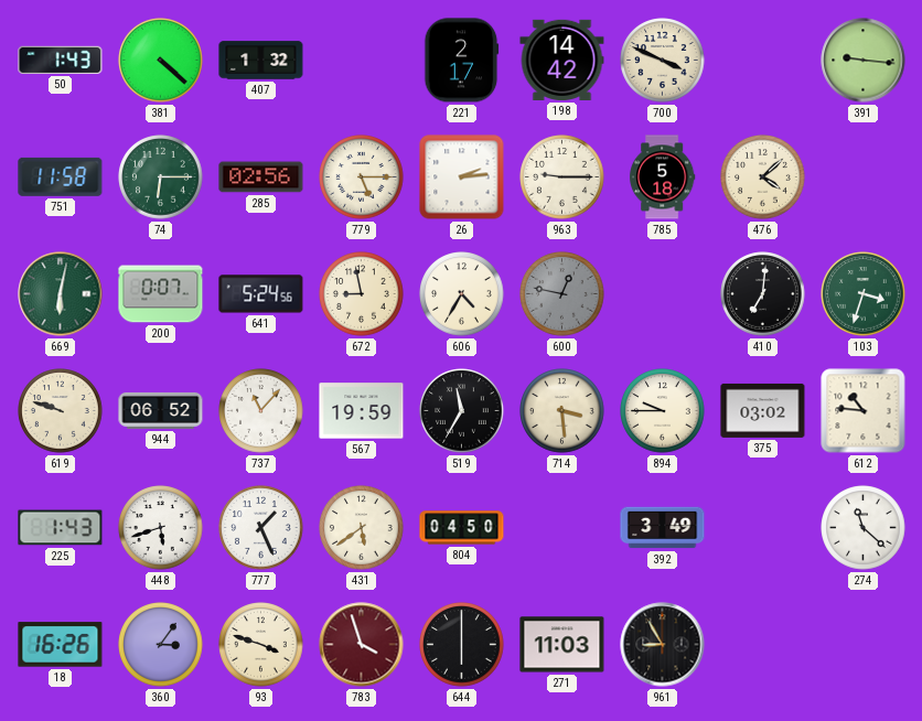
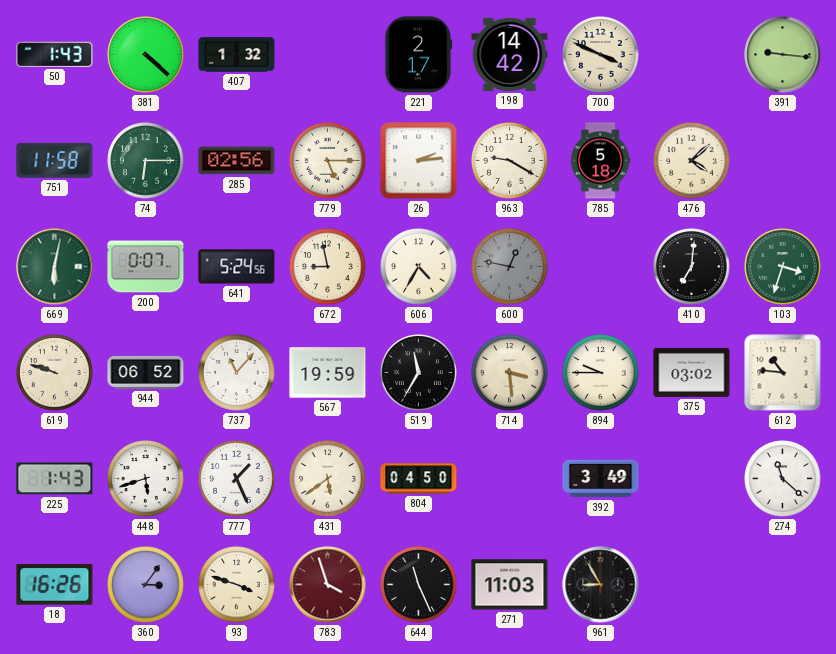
963: 9:15 -> 9:20
644: 6:00 -> 11:26
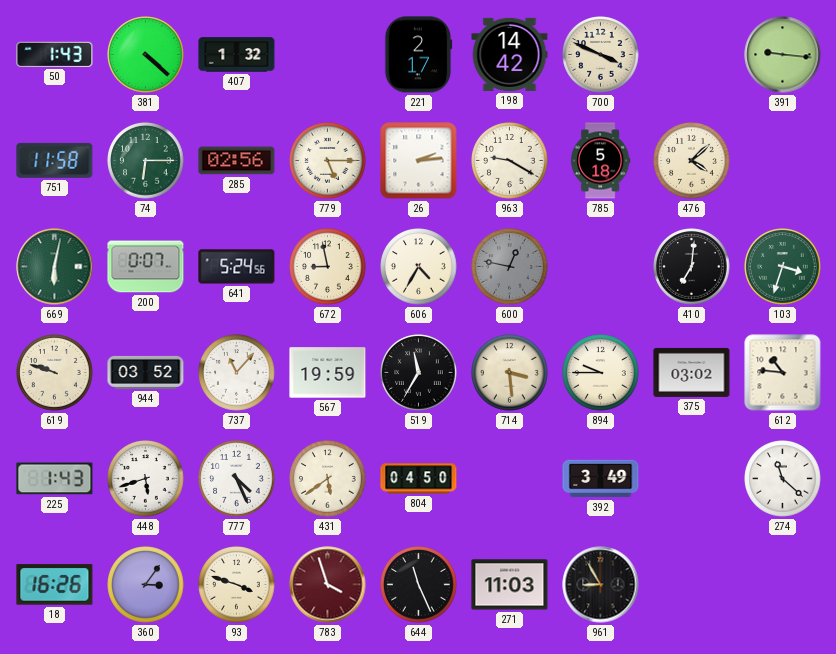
944: 06:52 -> 03:52
777: 1:26 -> 4:26
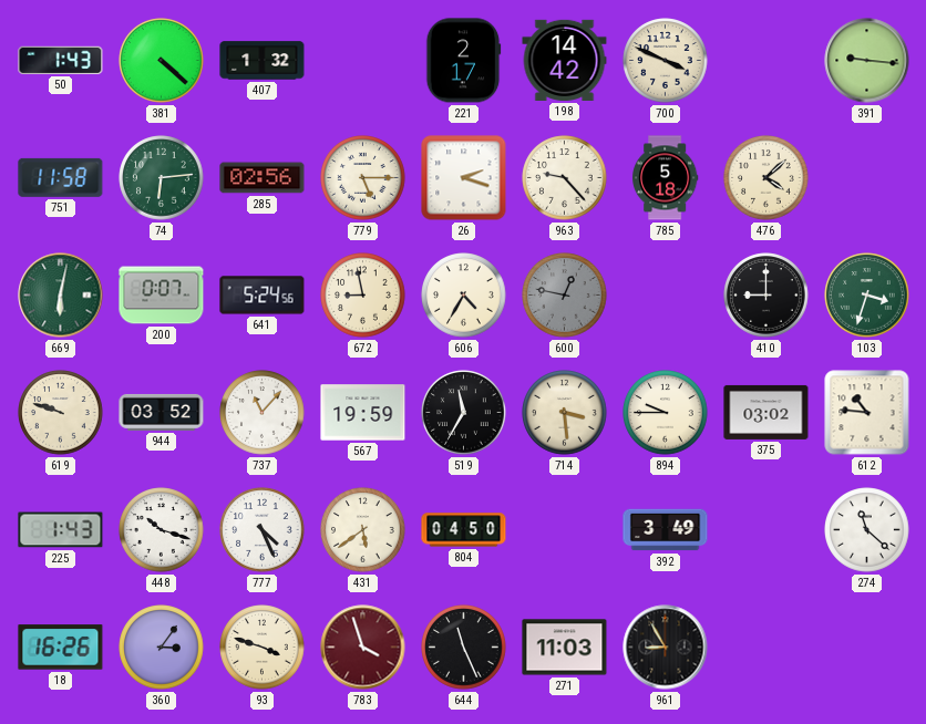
74: 6:15 -> 6:14
26: 2:14 -> 2:18
963: 9:20 -> 9:23
410: 7:01 -> 9:00
448: 5:42 -> 10:18
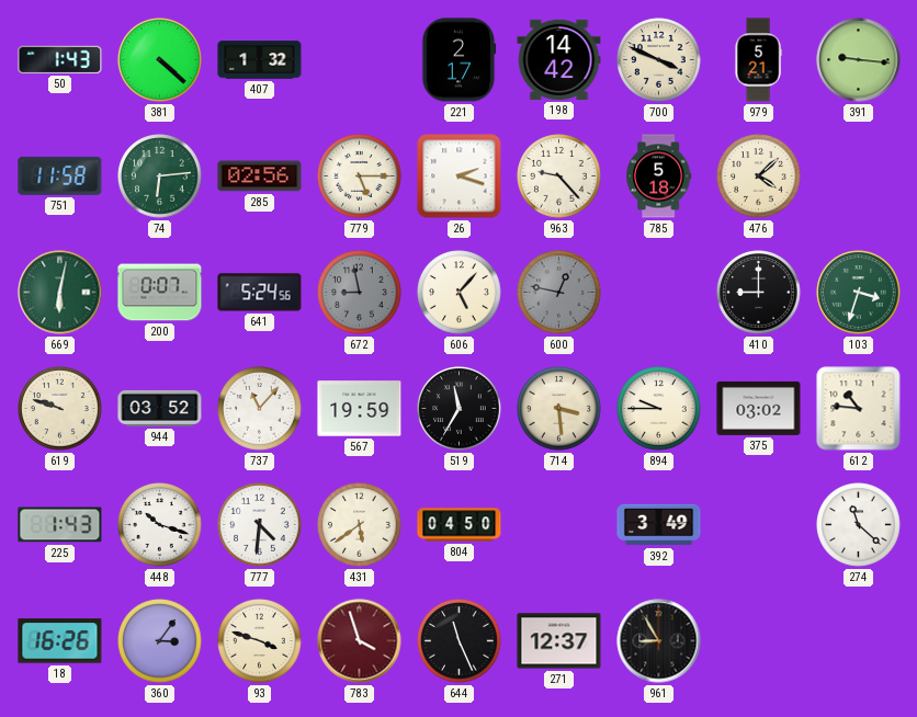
979: none -> 5:21
672 dial: cream -> grey
606: 4:35 -> 5:07
777: 4:26 -> 4:31
271: 11:03 -> 12:37
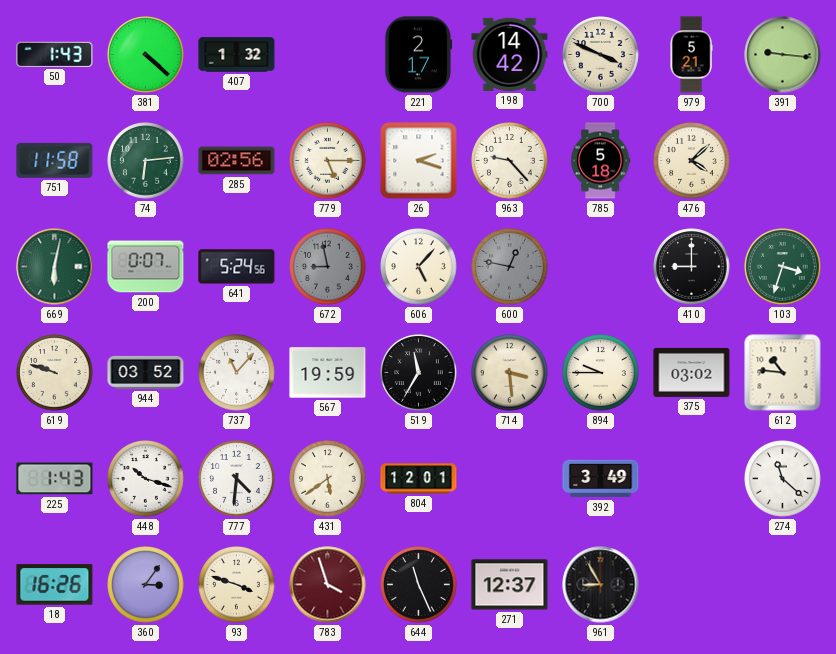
804: 04:50 -> 12:01
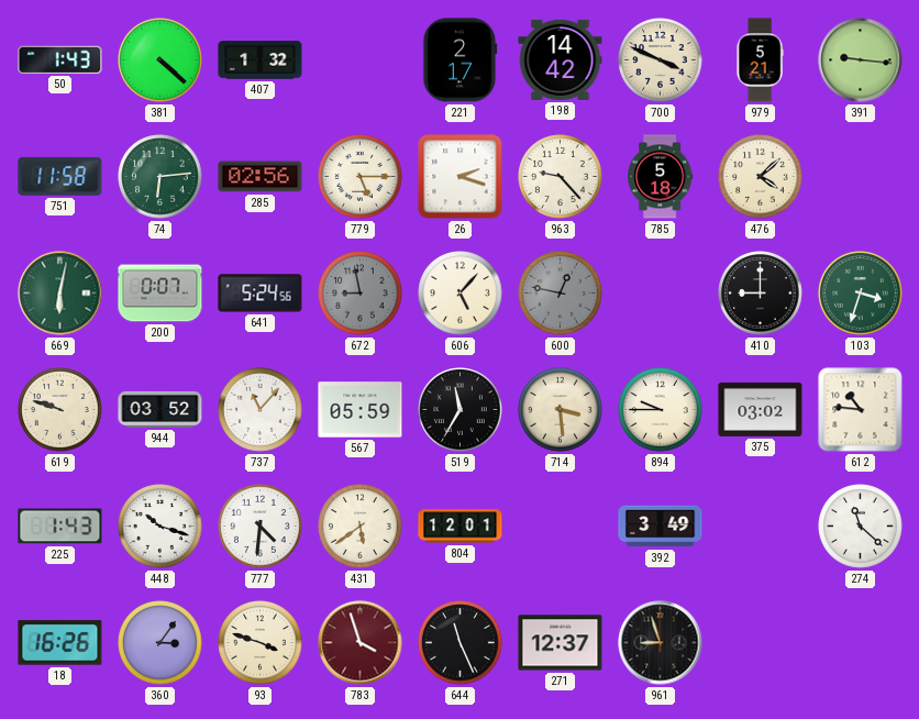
567: 19:59 -> 05:59
961: 8:55 -> 8:57
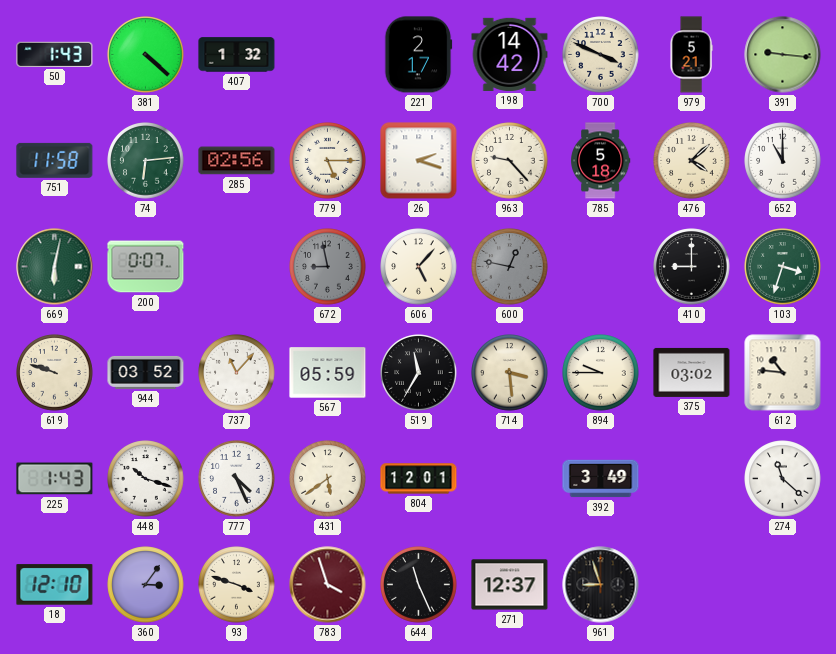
652: none -> 11:00
641: 5:24 -> none
777: 4:31 -> 4:26
18: 16:26 -> 12:10
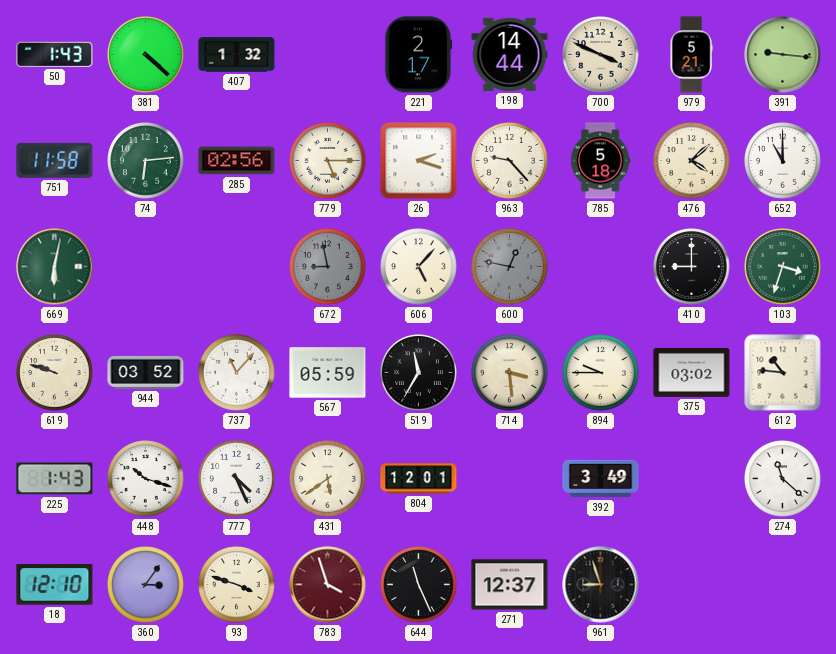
198: 14:42 -> 14:44
200: 0:07 -> none
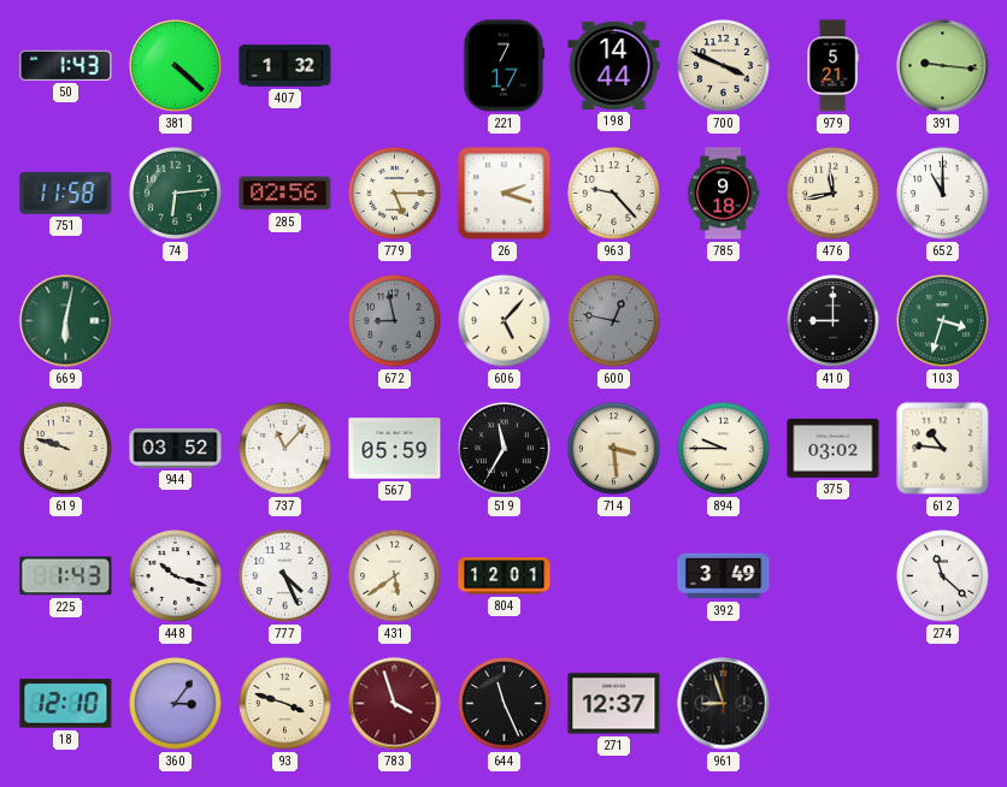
221: 2:17 -> 7:17
785: 5:18 -> 9:18
476: 4:08 -> 11:43
